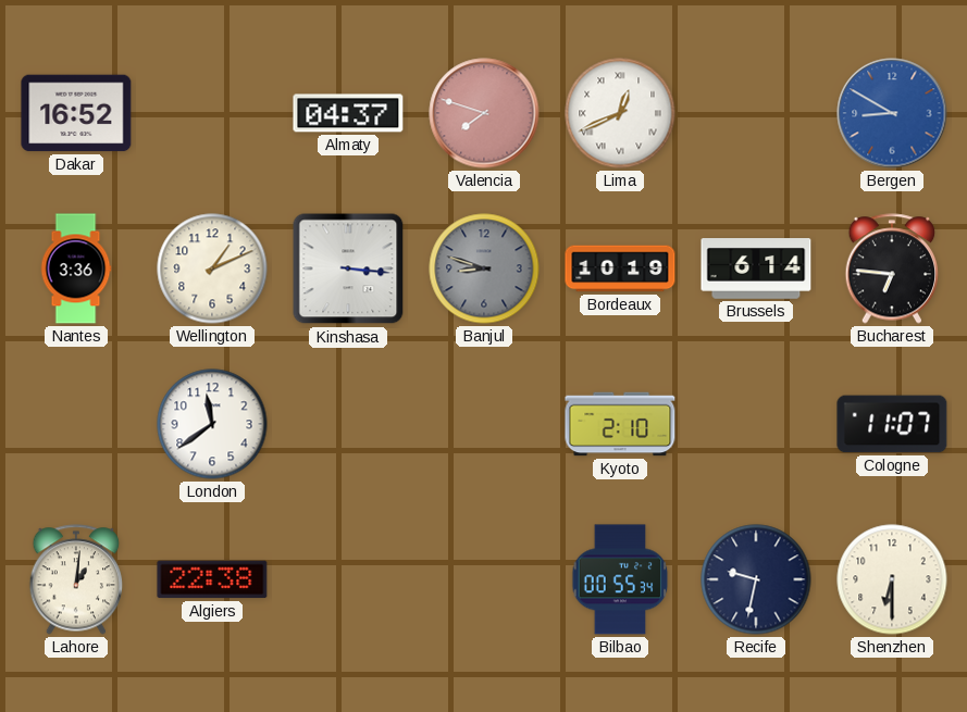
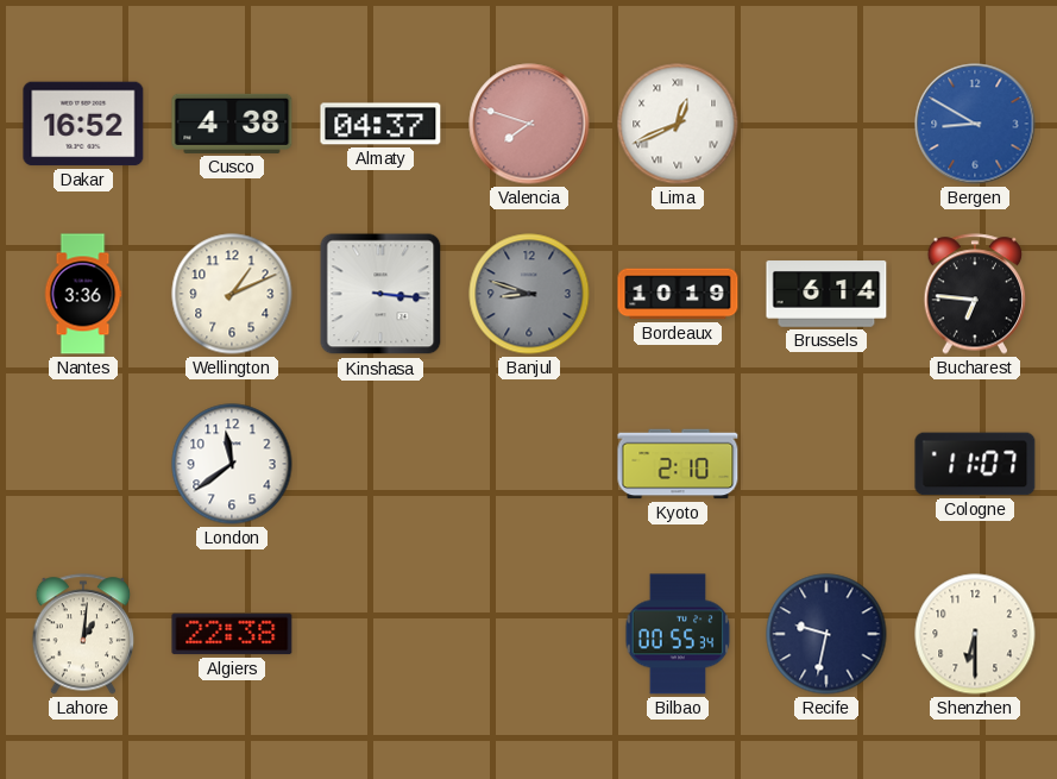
Cusco: none -> 4:38
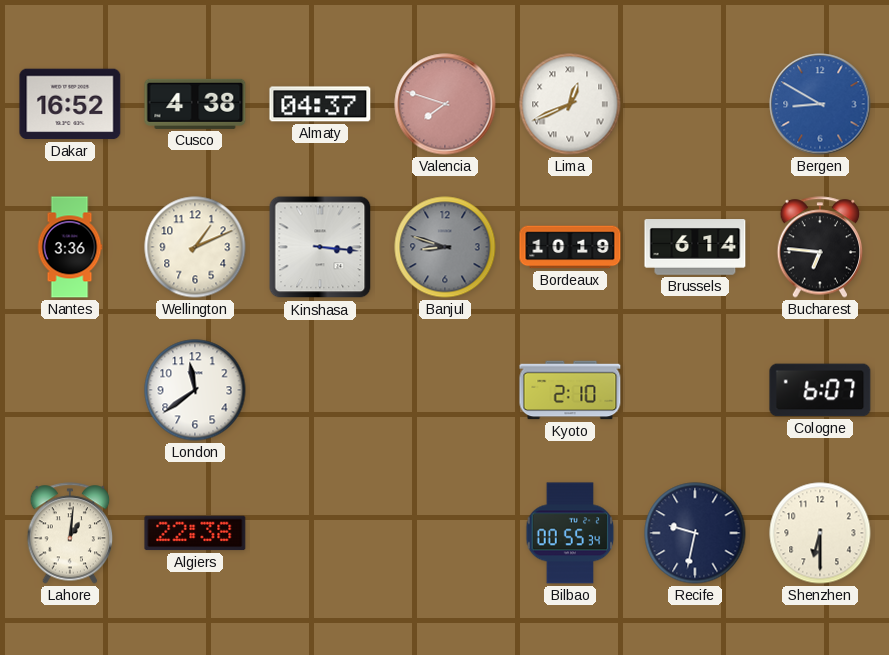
Cologne: 11:07 -> 6:07
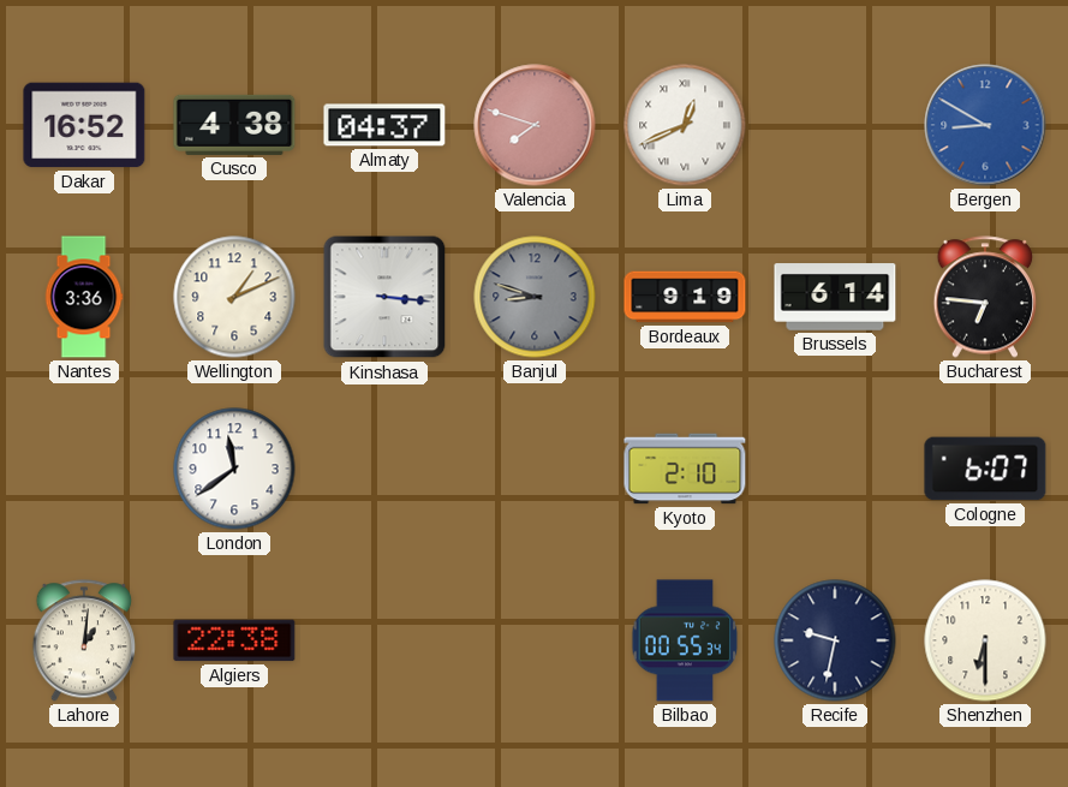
Bordeaux: 10:19 -> 9:19
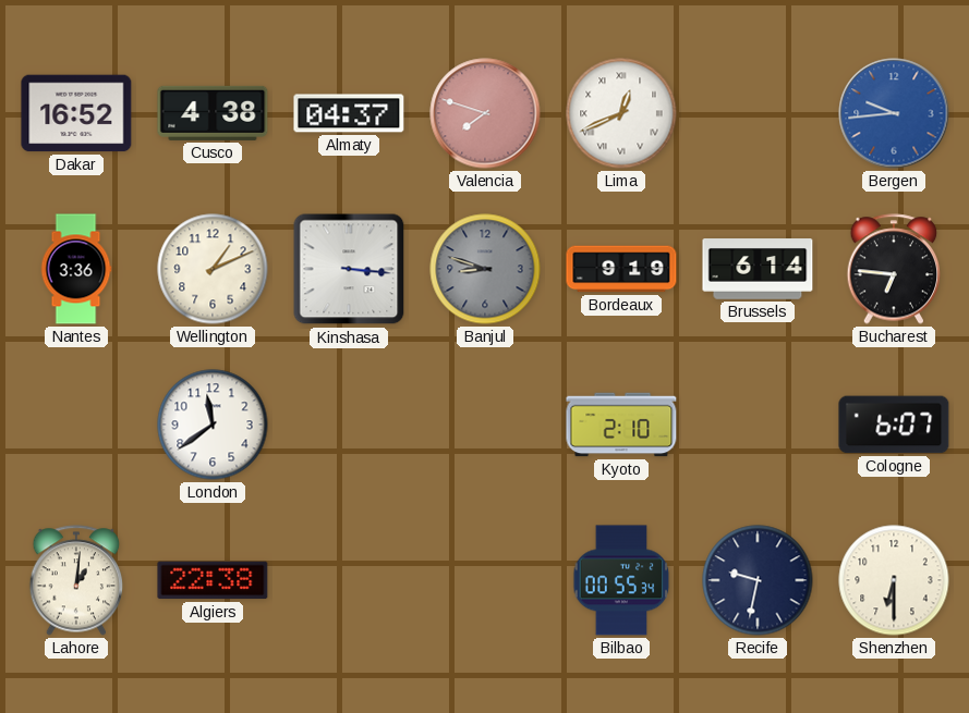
Bergen: 8:50 -> 9:44
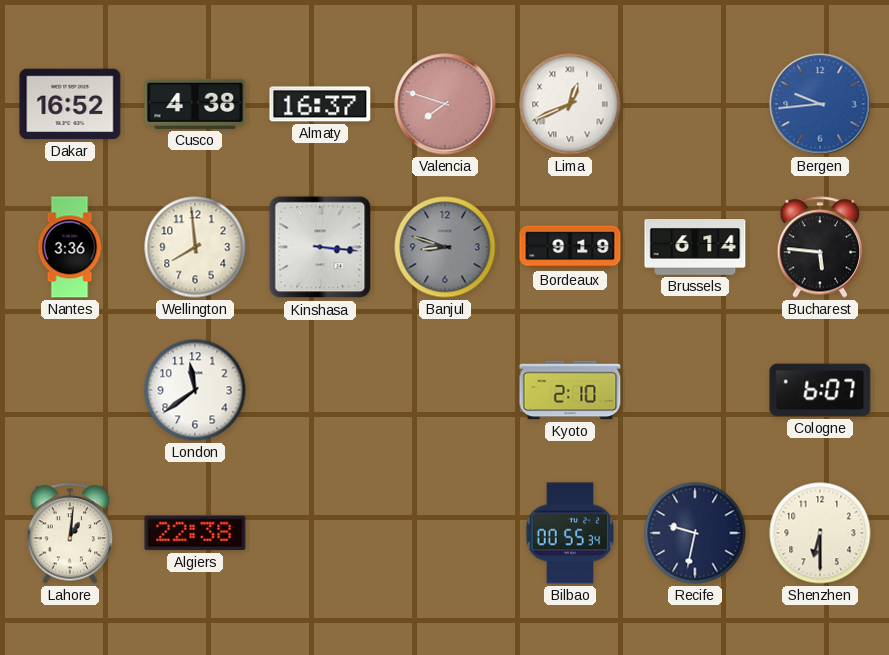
Almaty: 04:37 -> 16:37
Wellington: 1:11 -> 7:59
Bucharest: 6:46 -> 5:46
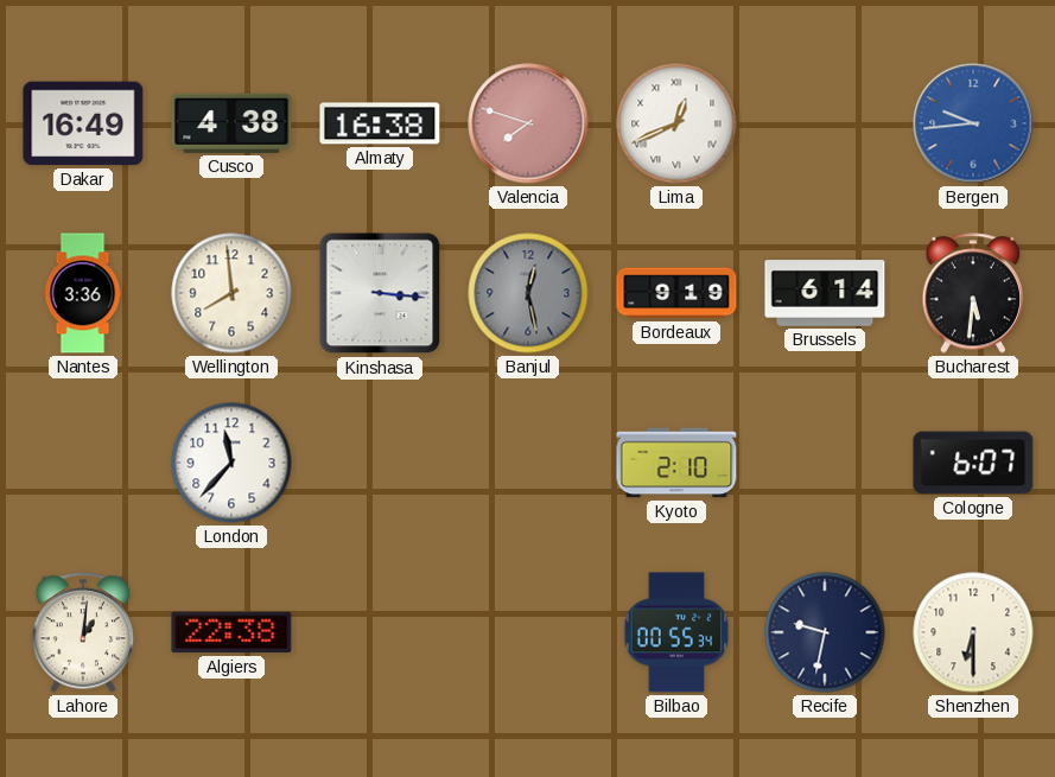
Dakar: 16:52 -> 16:49
Almaty: 16:37 -> 16:38
Banjul: 8:48 -> 12:28
Bucharest: 5:46 -> 5:31
London: 11:39 -> 11:37
